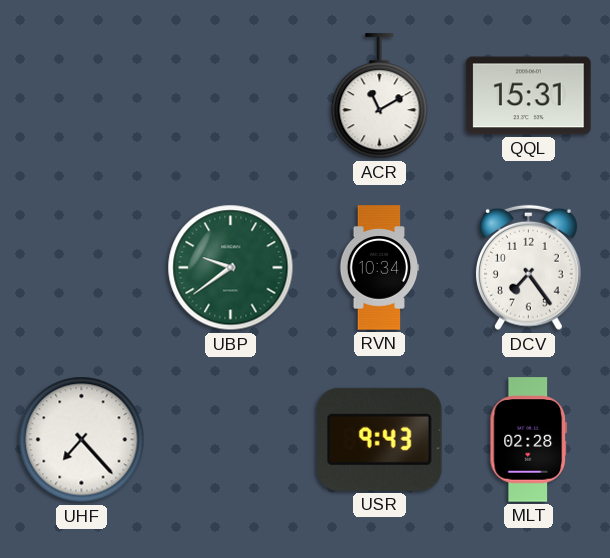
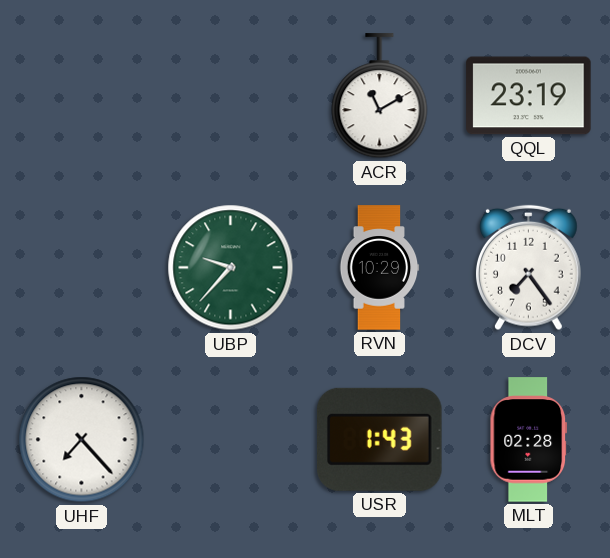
QQL: 15:31 -> 23:19
UBP: 9:39 -> 9:37
RVN: 10:34 -> 10:29
USR: 9:43 -> 1:43
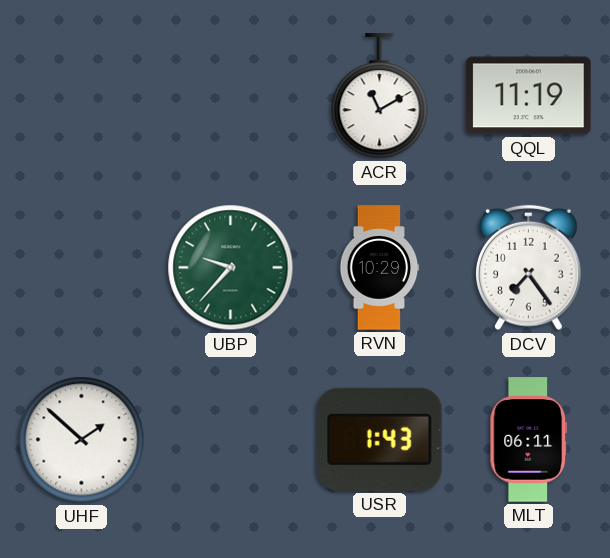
QQL: 23:19 -> 11:19
UHF: 7:23 -> 1:52
MLT: 02:28 -> 06:11
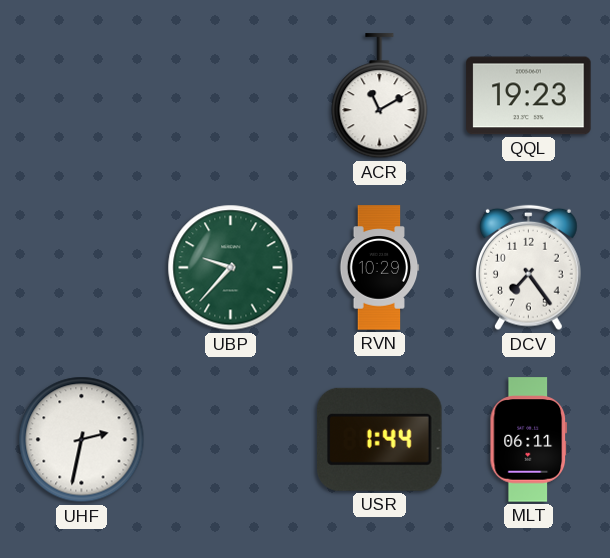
QQL: 11:19 -> 19:23
UHF: 1:52 -> 2:32
USR: 1:43 -> 1:44
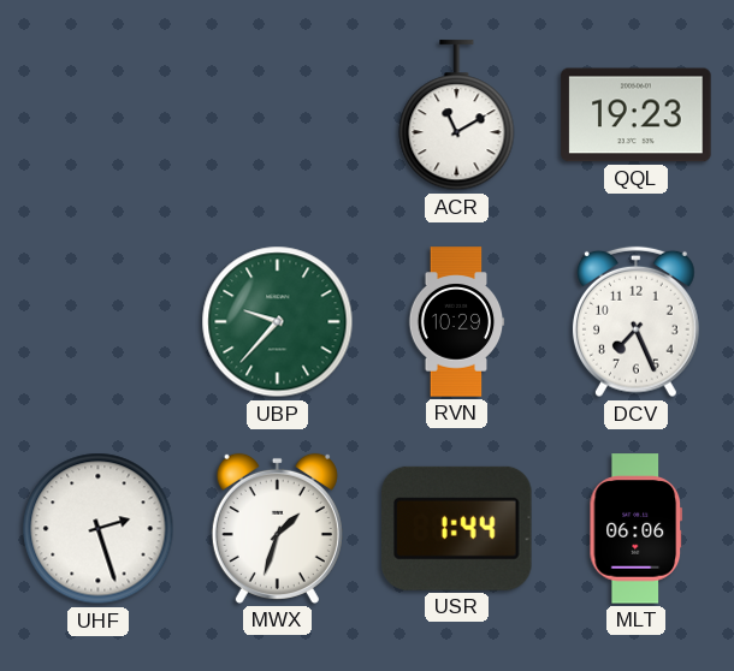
DCV: 7:24 -> 7:26
UHF: 2:32 -> 2:27
MWX: none -> 1:33
MLT: 06:11 -> 06:06
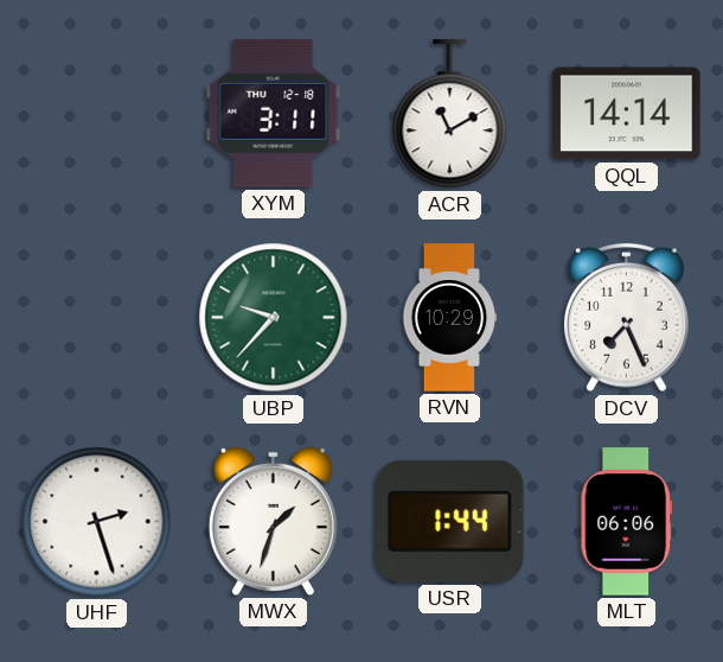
XYM: none -> 3:11
QQL: 19:23 -> 14:14
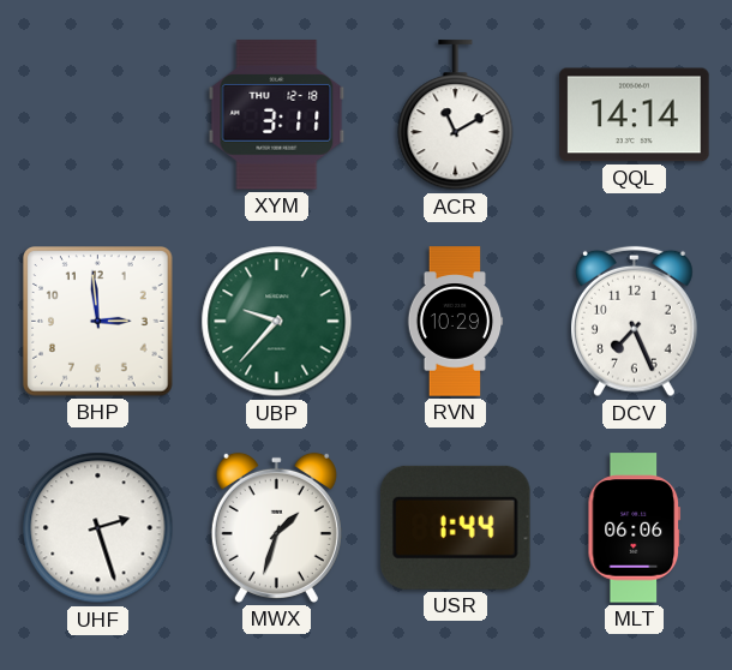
BHP: none -> 2:59
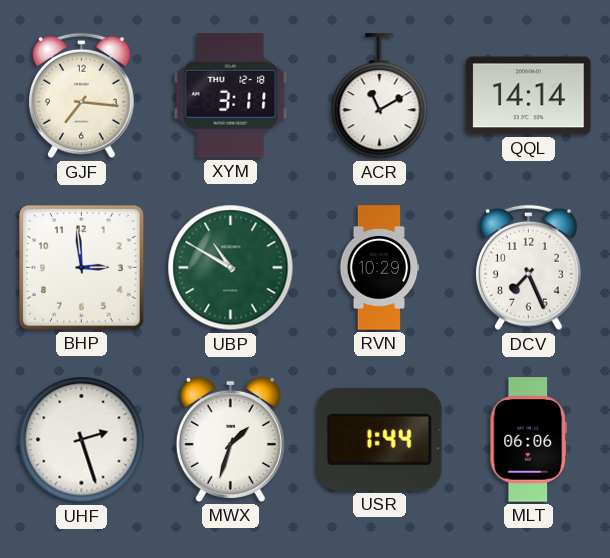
GJF: none -> 7:16
UBP: 9:37 -> 10:50
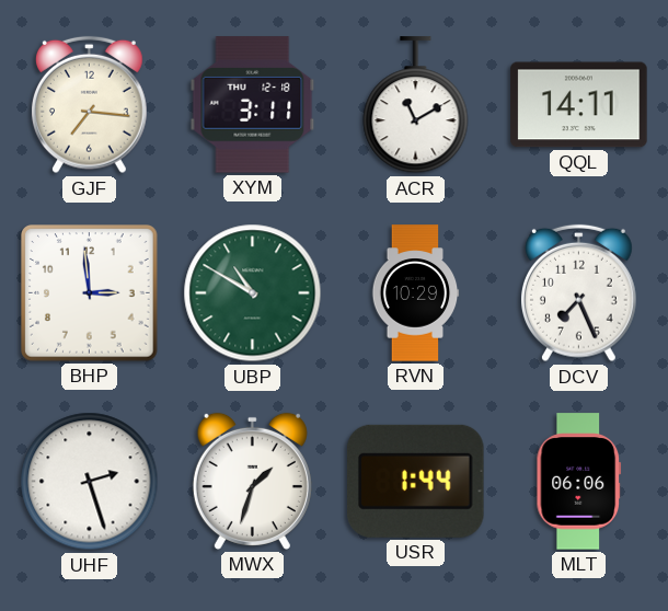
QQL: 14:14 -> 14:11
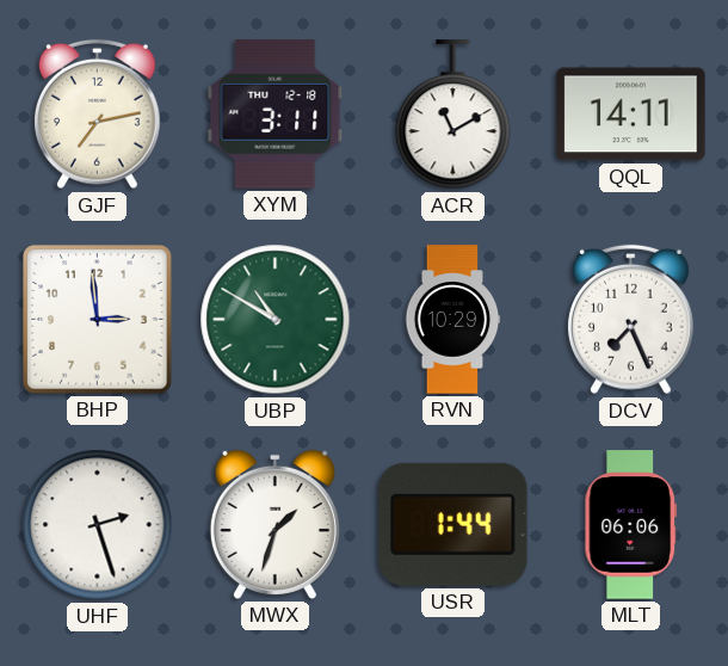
GJF: 7:16 -> 7:13
